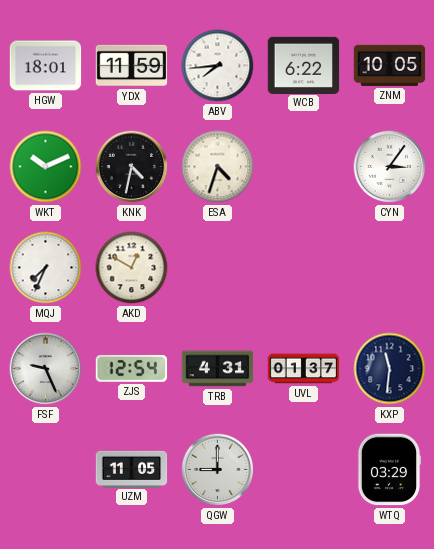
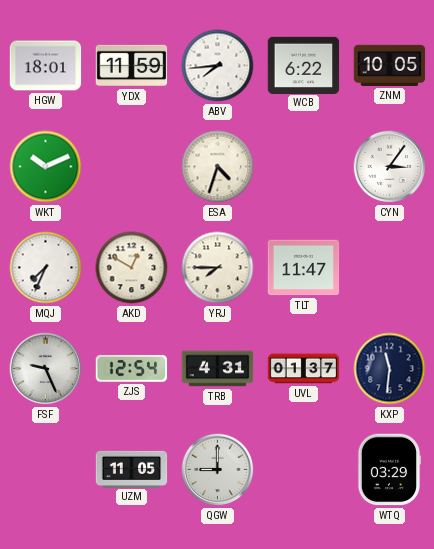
KNK: 4:32 -> none
YRJ: none -> 7:45
TLT: none -> 11:47
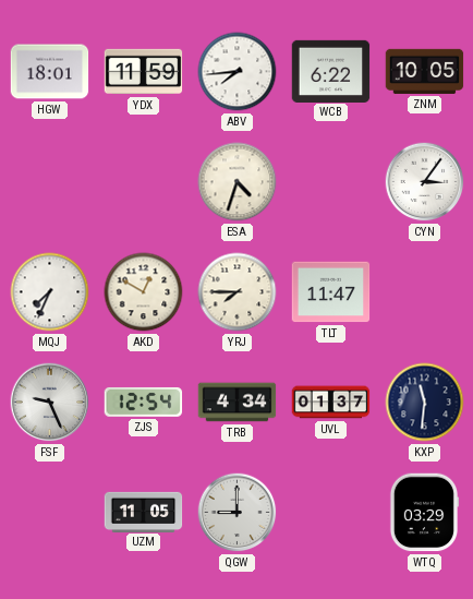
WKT: 10:11 -> none
TRB: 4:31 -> 4:34
